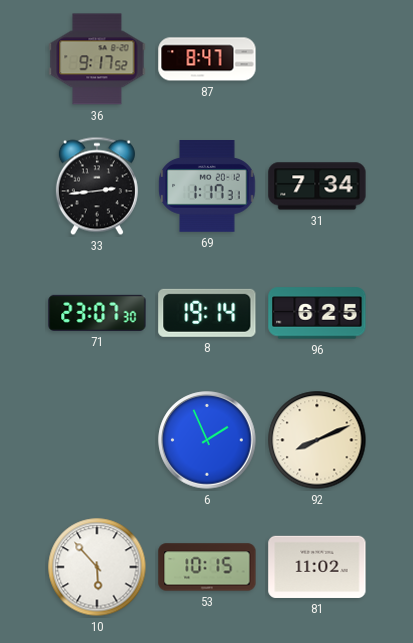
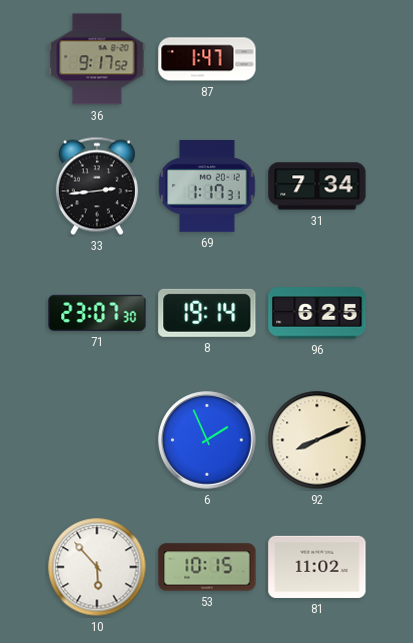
87: 8:47 -> 1:47
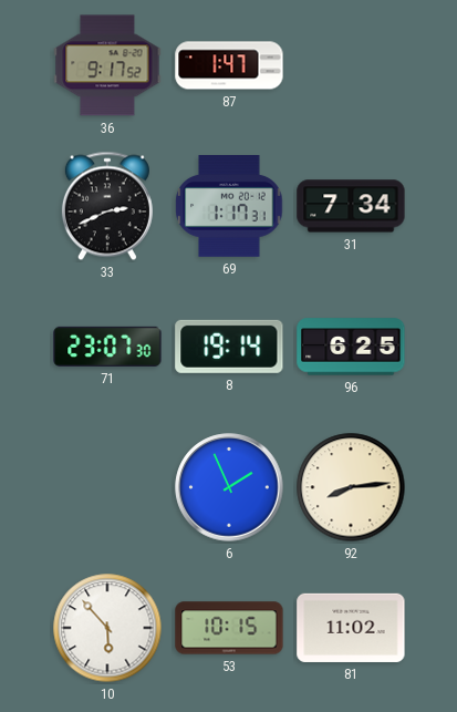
33: 2:44 -> 2:41
92: 8:11 -> 8:14
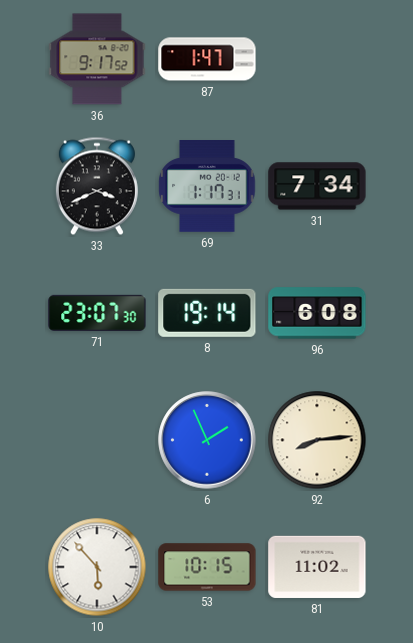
33: 2:41 -> 3:41
96: 6:25 -> 6:08
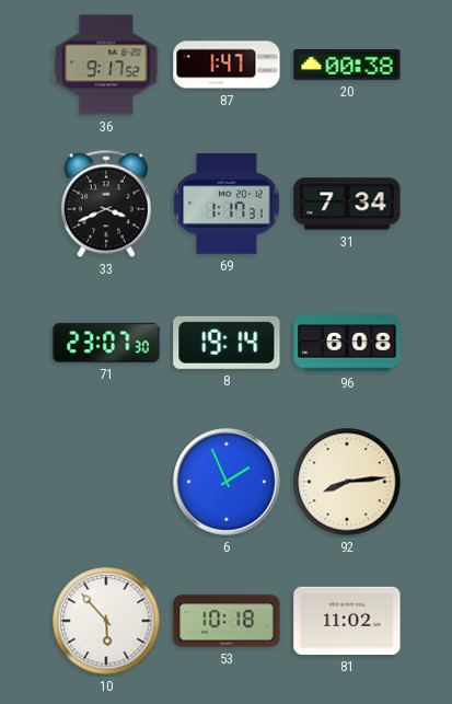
20: none -> 00:38
53: 10:15 -> 10:18
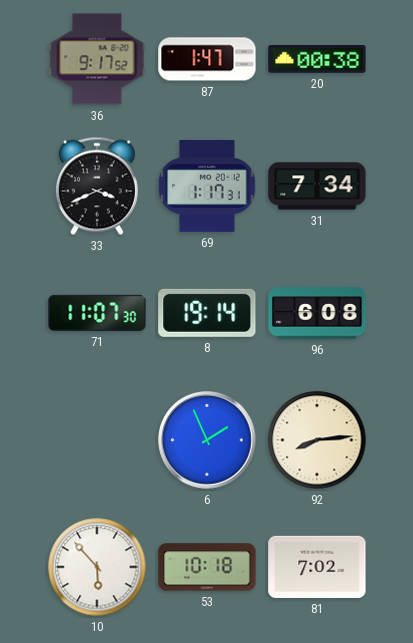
71: 23:07 -> 11:07
81: 11:02 -> 7:02
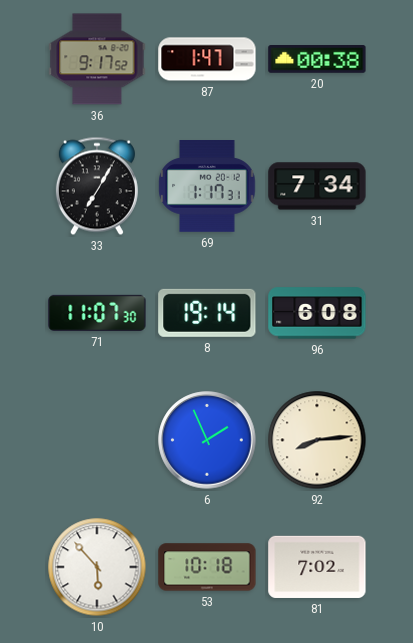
33: 3:41 -> 7:05
